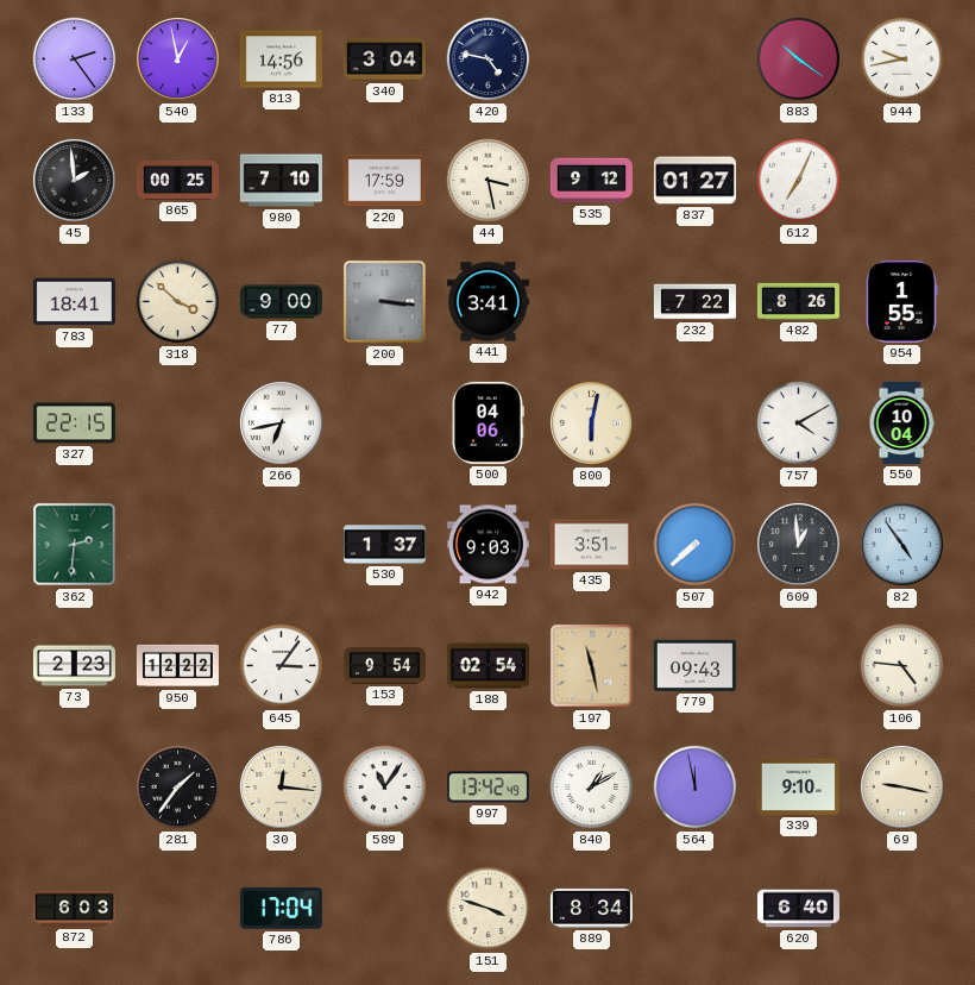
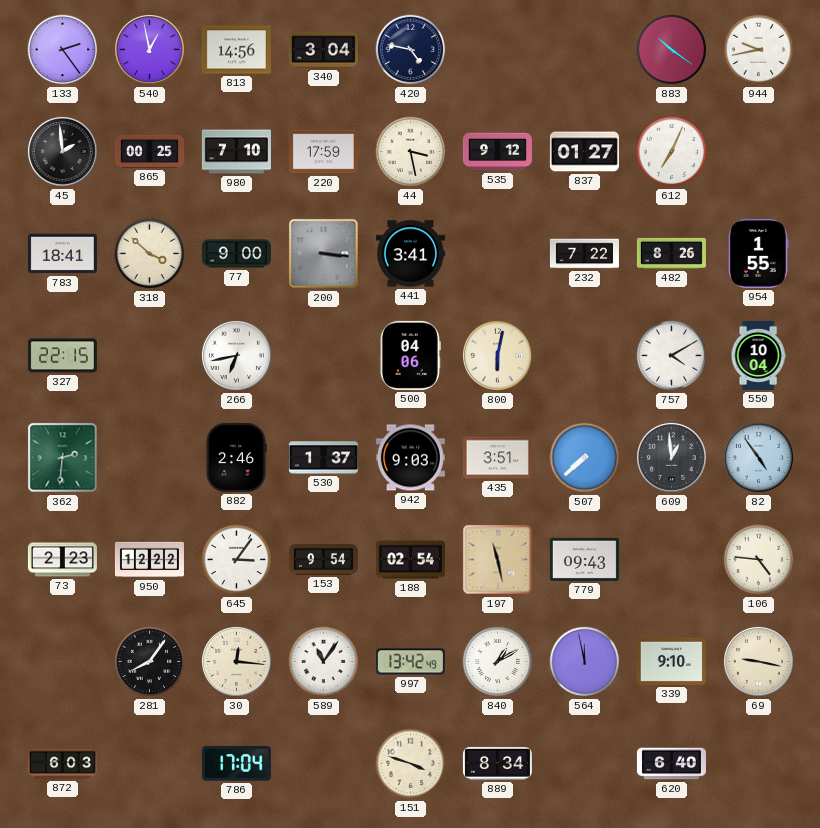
882: none -> 2:46
281: 1:36 -> 8:06
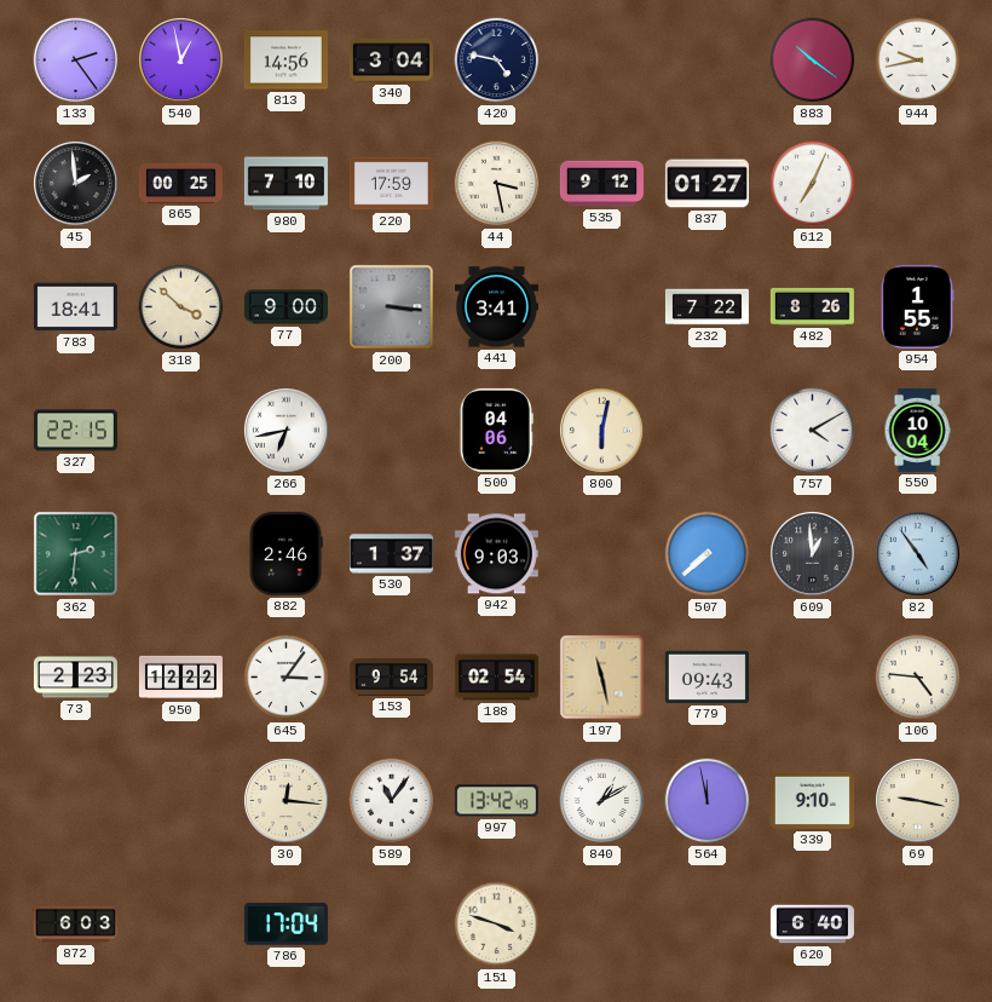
435: 3:51 -> none
281: 8:06 -> none
889: 8:34 -> none
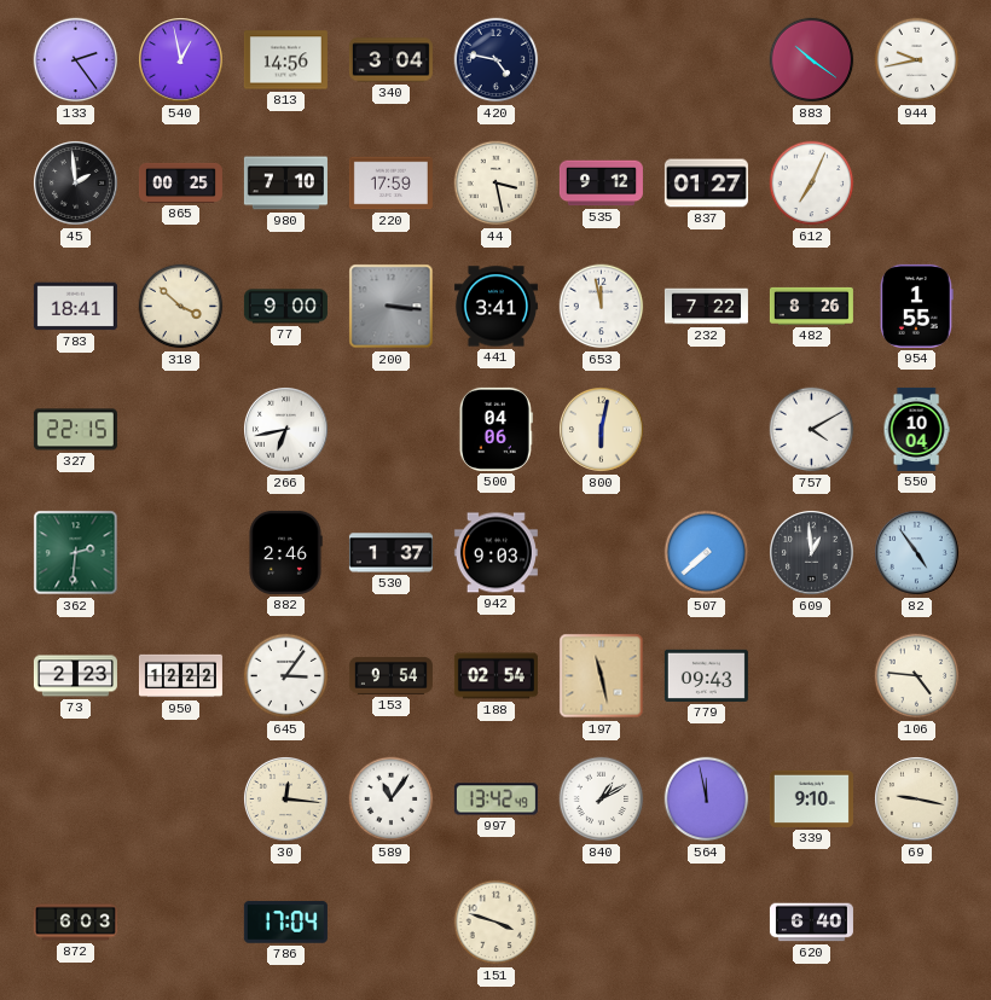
653: none -> 11:58
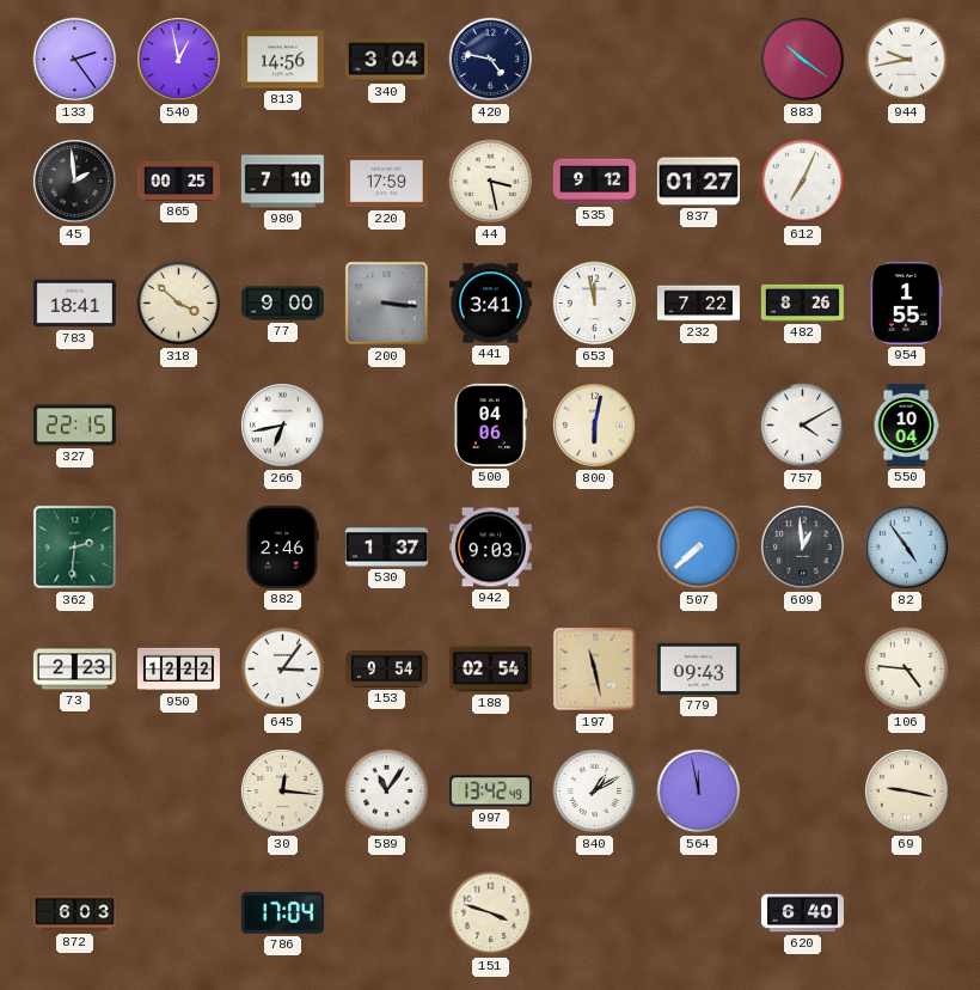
339: 9:10 -> none
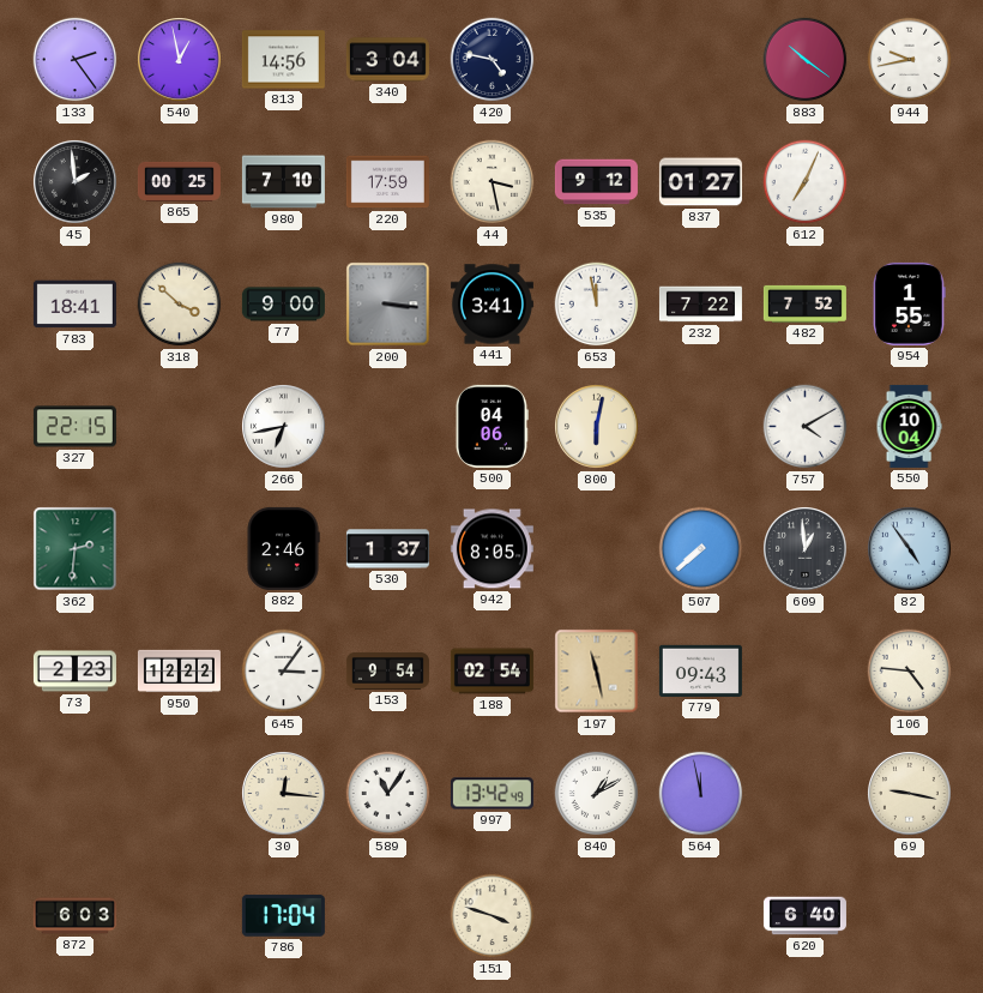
482: 8:26 -> 7:52
942: 9:03 -> 8:05
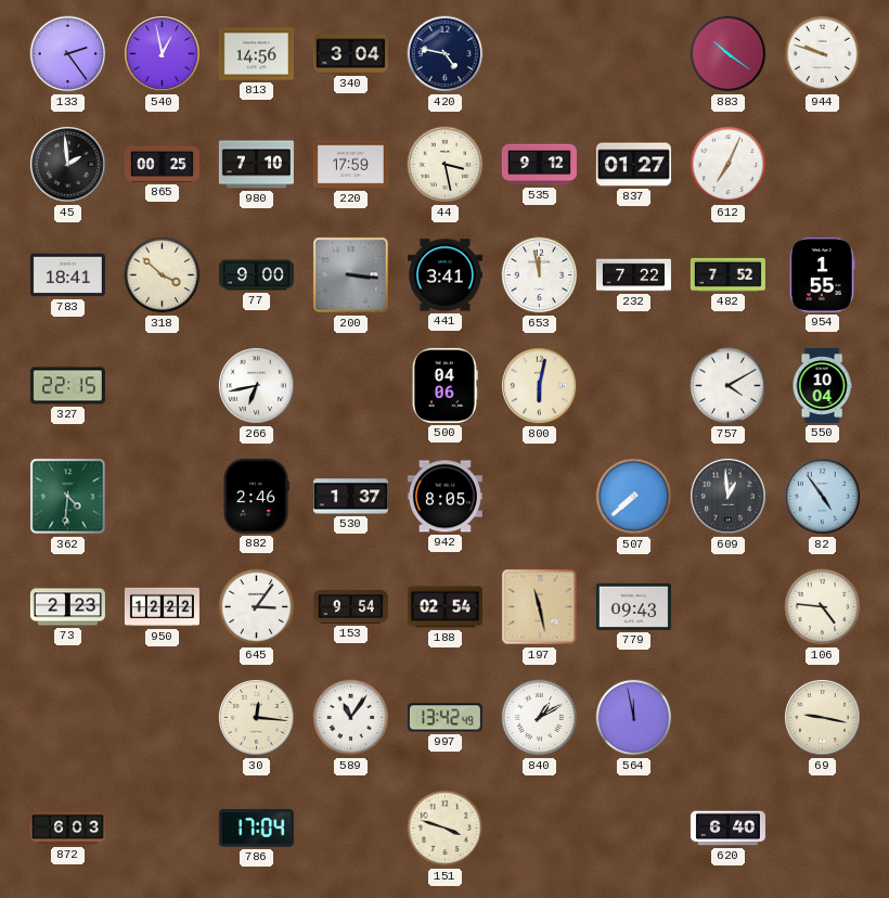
944: 9:43 -> 9:48
362: 2:31 -> 4:31
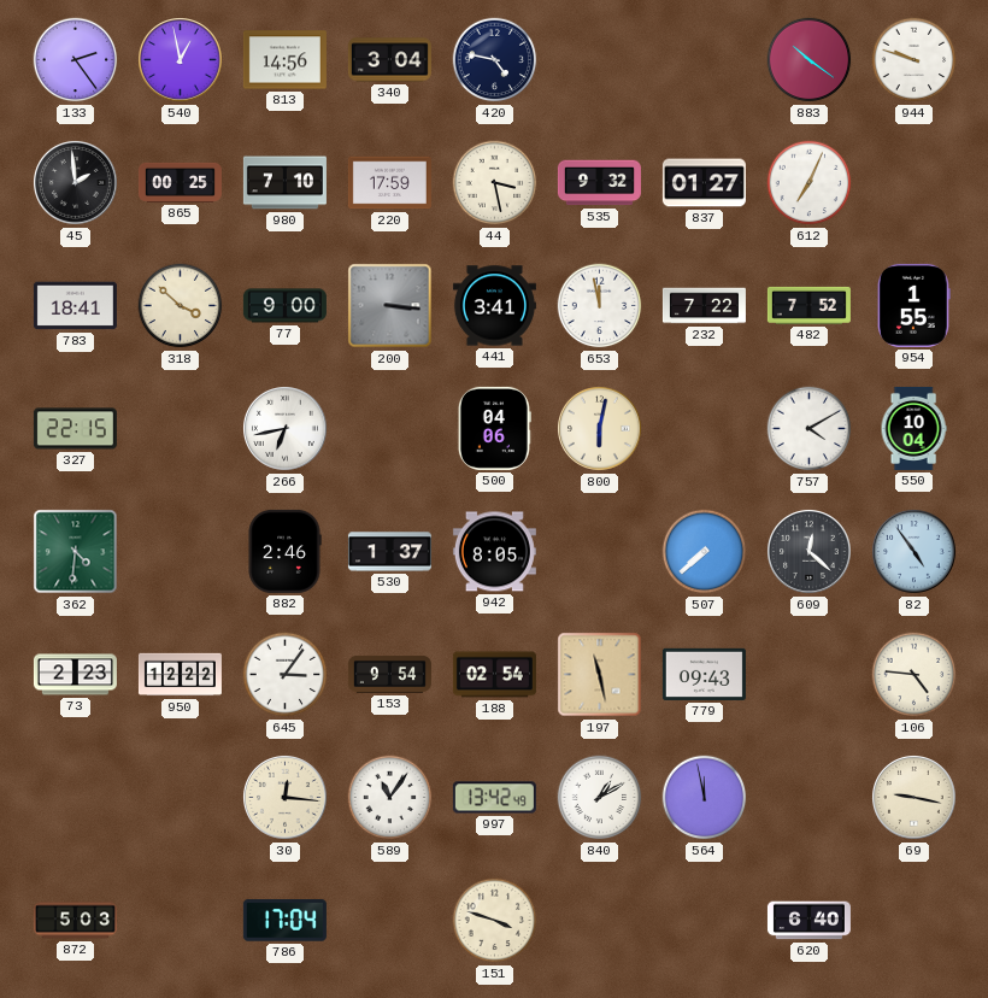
535: 9:12 -> 9:32
609: 12:59 -> 12:22
872: 6:03 -> 5:03
